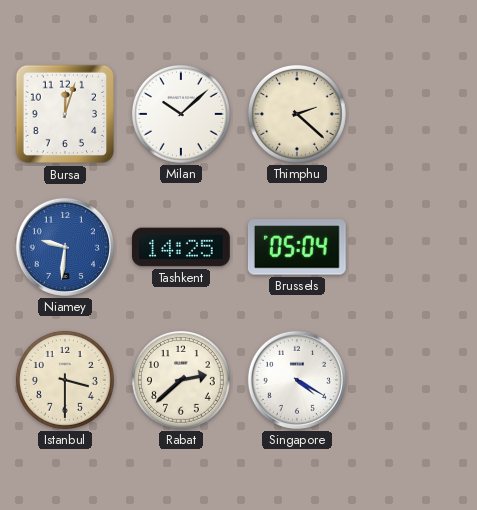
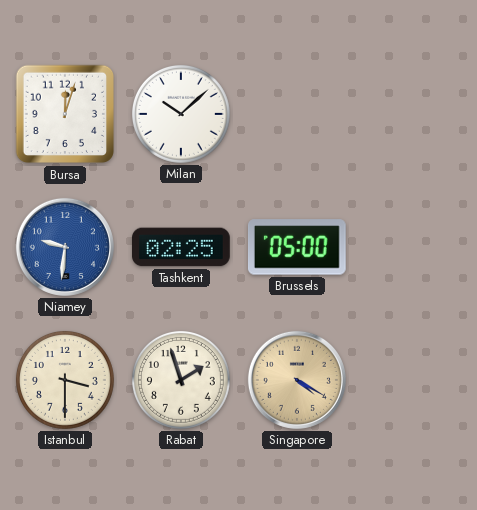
Thimphu: 2:22 -> none
Tashkent: 14:25 -> 02:25
Brussels: 05:04 -> 05:00
Rabat: 2:38 -> 1:57
Singapore dial: white -> champagne
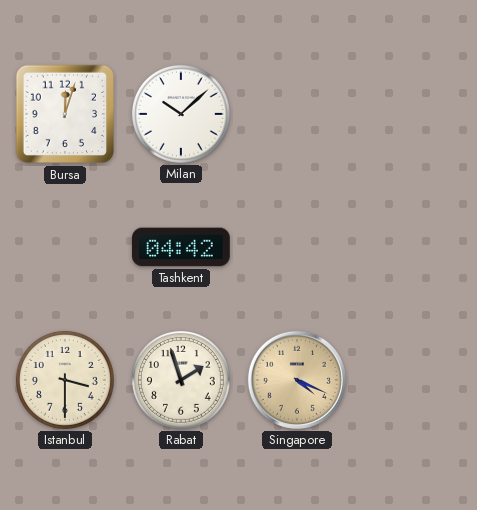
Niamey: 9:31 -> none
Tashkent: 02:25 -> 04:42
Brussels: 05:00 -> none
Singapore: 4:20 -> 4:19
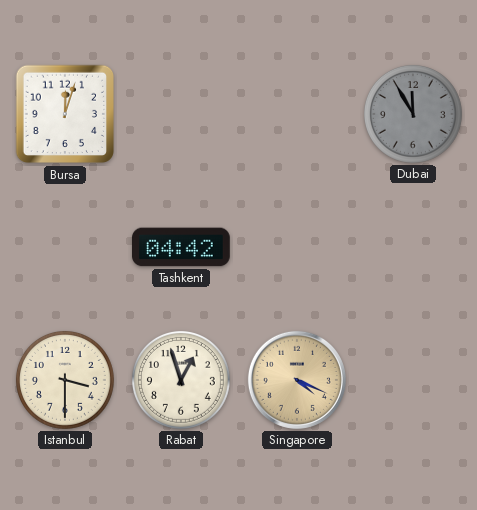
Milan: 10:08 -> none
Dubai: none -> 11:55
Rabat: 1:57 -> 12:57
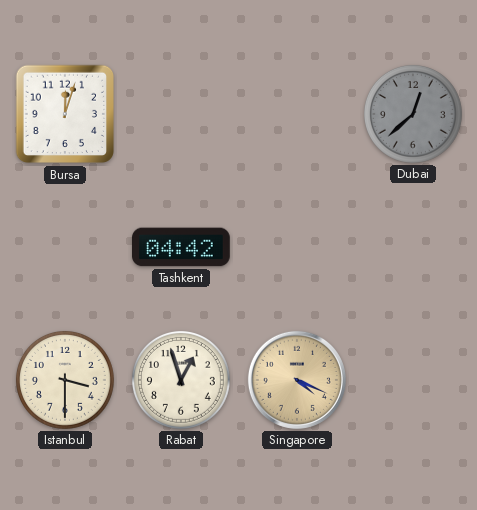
Dubai: 11:55 -> 12:38
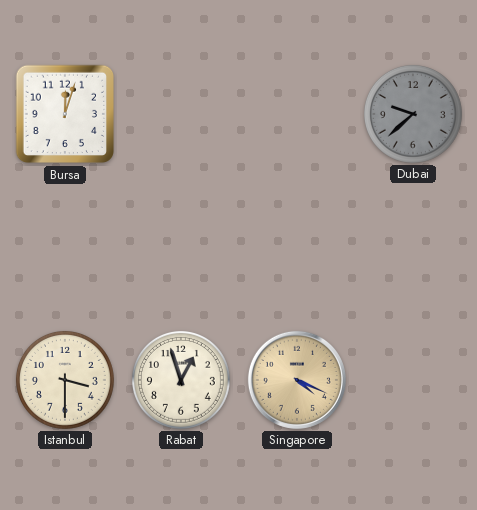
Dubai: 12:38 -> 9:38
Tashkent: 04:42 -> none
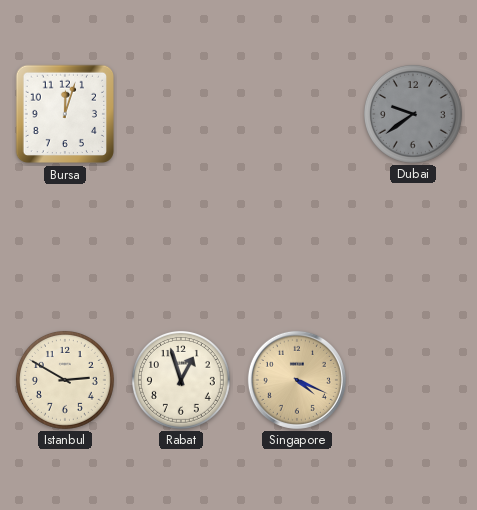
Dubai: 9:38 -> 9:39
Istanbul: 3:30 -> 2:50
